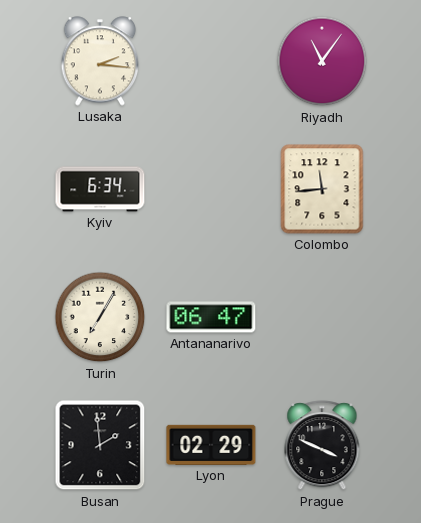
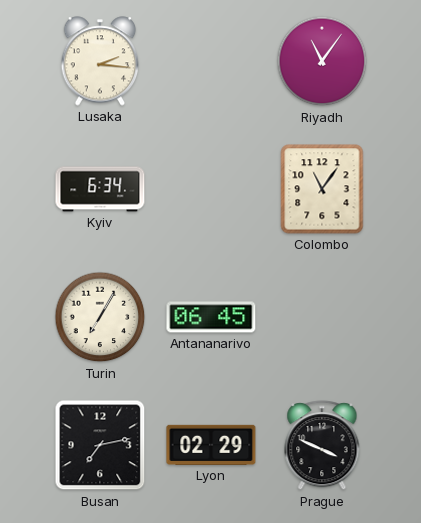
Colombo: 11:44 -> 11:06
Antananarivo: 06:47 -> 06:45
Busan: 1:59 -> 7:13
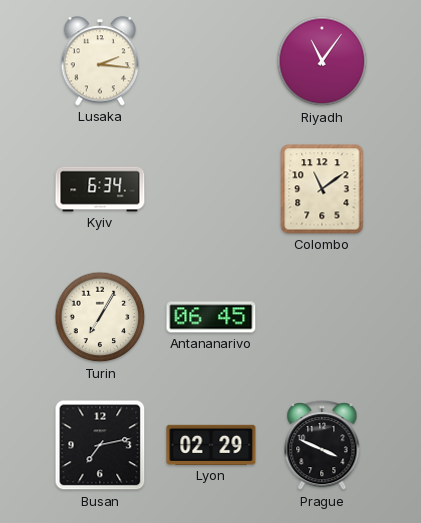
Colombo: 11:06 -> 11:09
